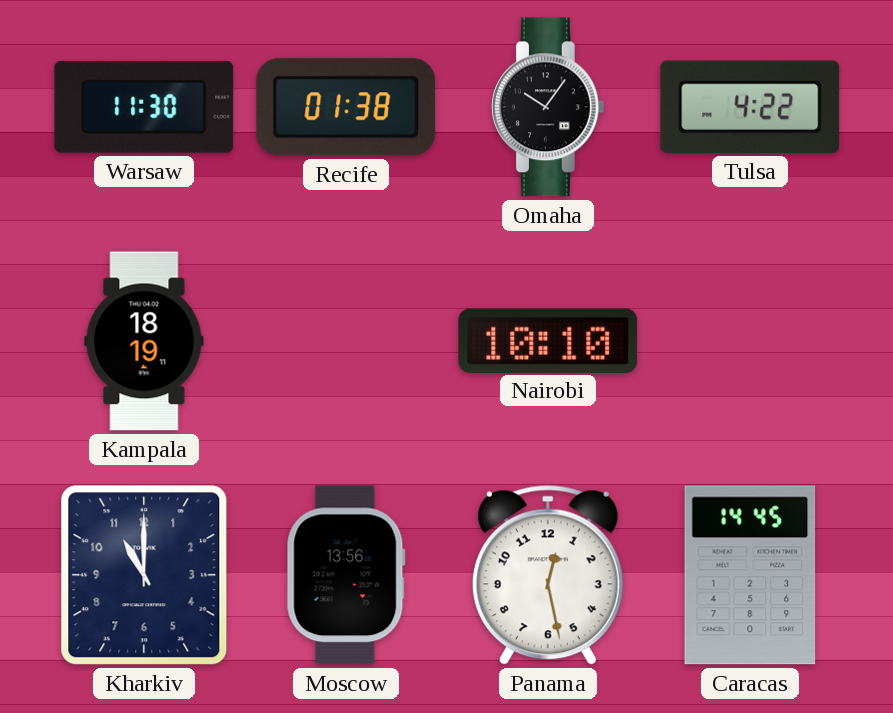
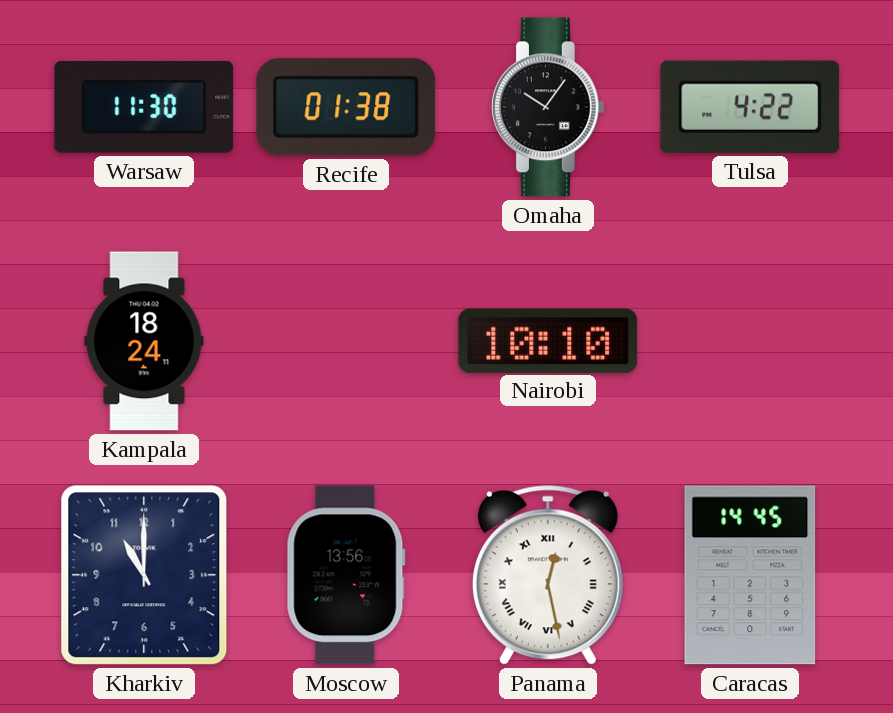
Kampala: 18:19 -> 18:24
Panama numerals: Arabic -> Roman
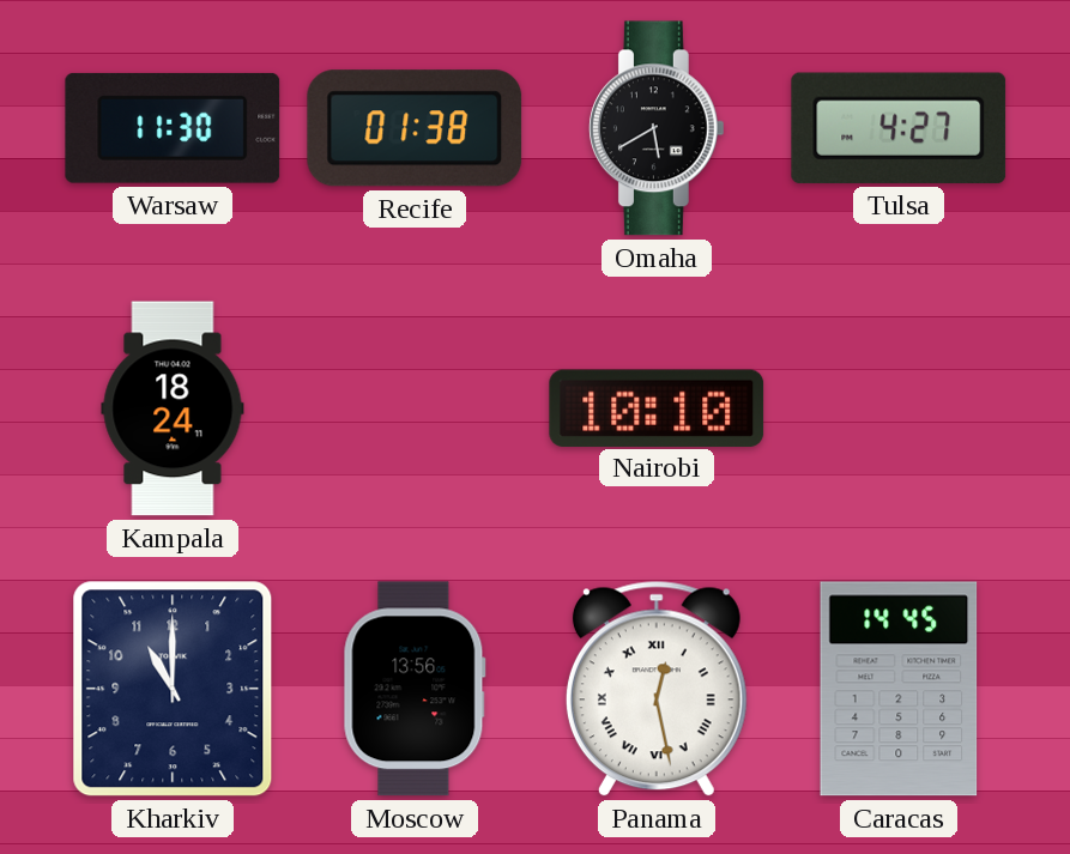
Omaha: 10:06 -> 5:40
Tulsa: 4:22 -> 4:27
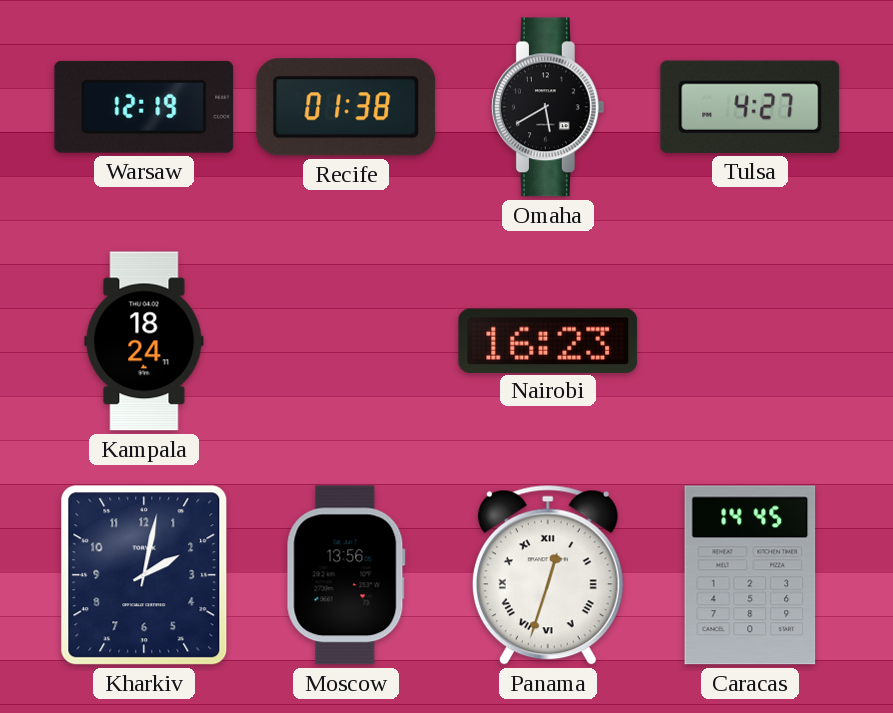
Warsaw: 11:30 -> 12:19
Nairobi: 10:10 -> 16:23
Kharkiv: 11:00 -> 2:02
Panama: 12:28 -> 12:33
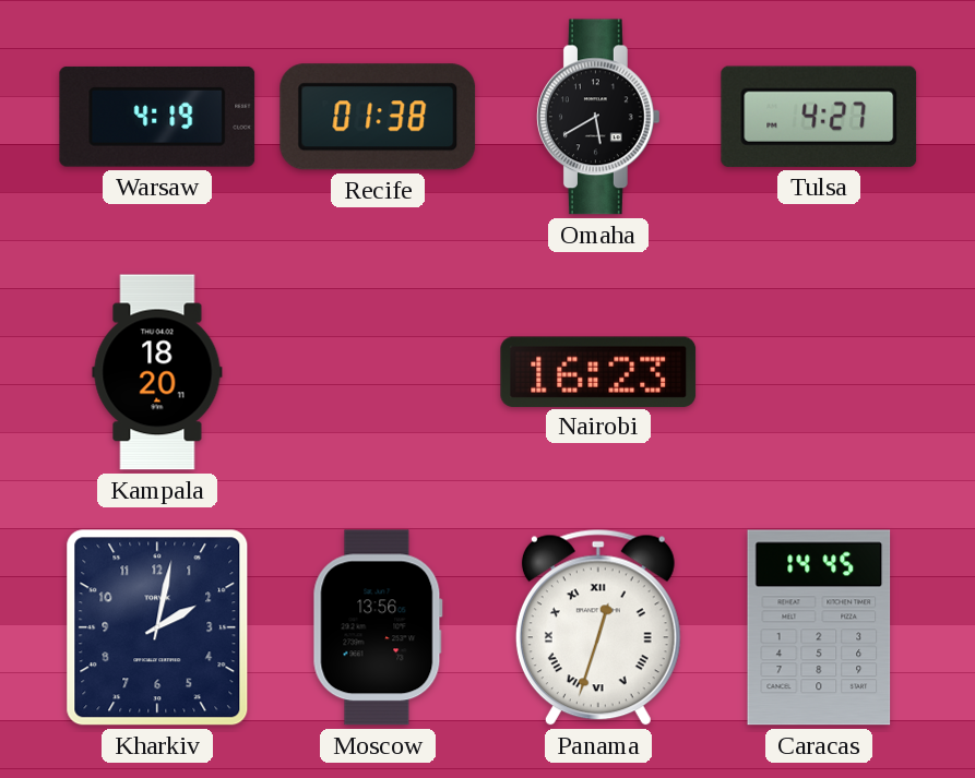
Warsaw: 12:19 -> 4:19
Kampala: 18:24 -> 18:20
